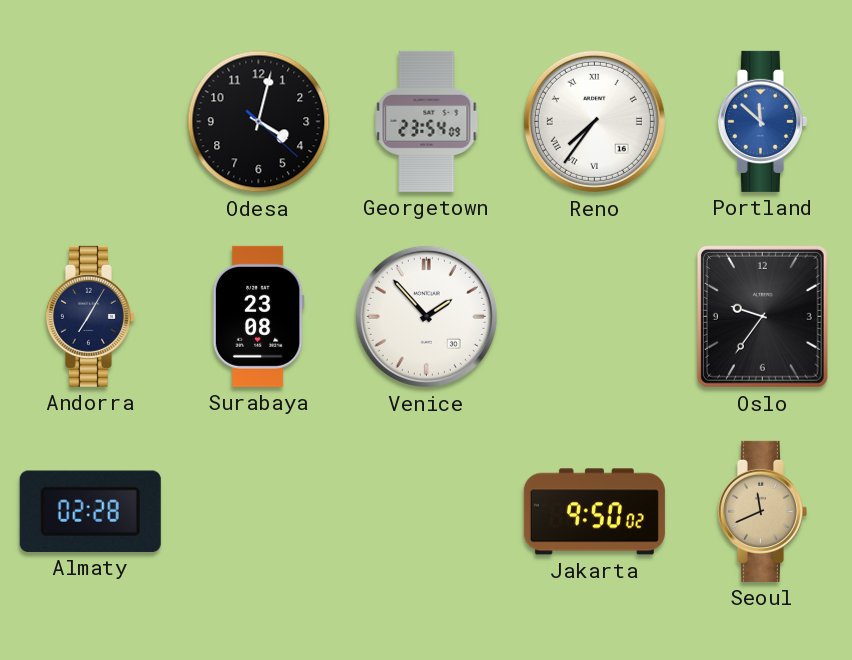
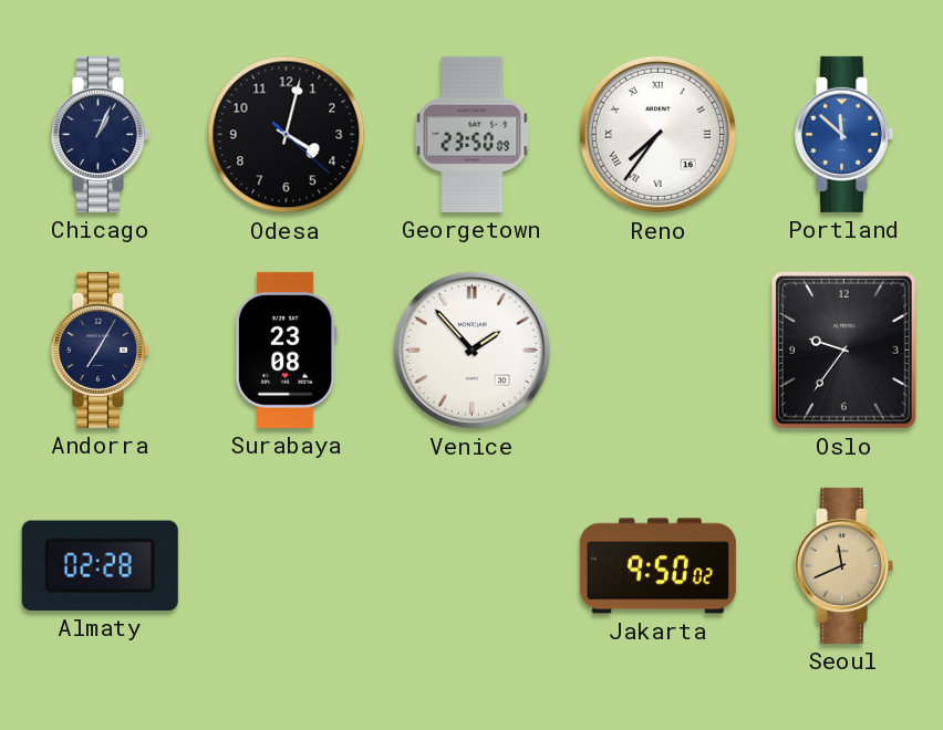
Chicago: none -> 1:04
Georgetown: 23:54 -> 23:50
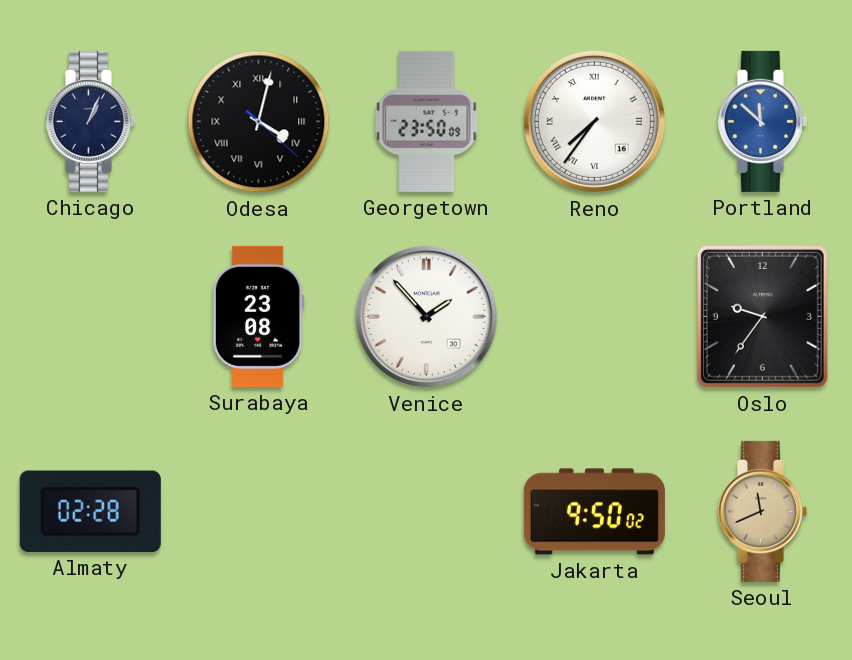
Odesa numerals: Arabic -> Roman
Andorra: 7:05 -> none
